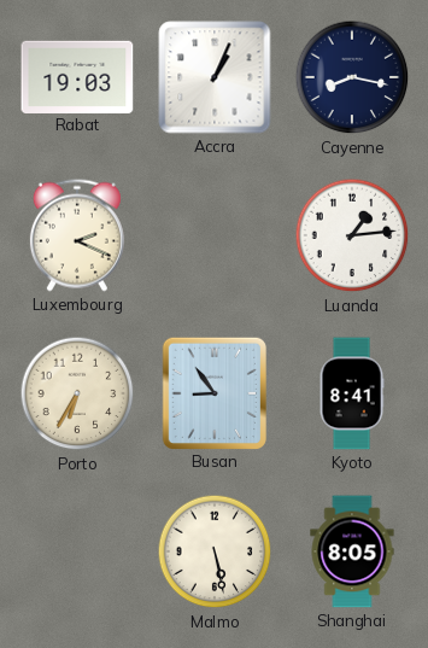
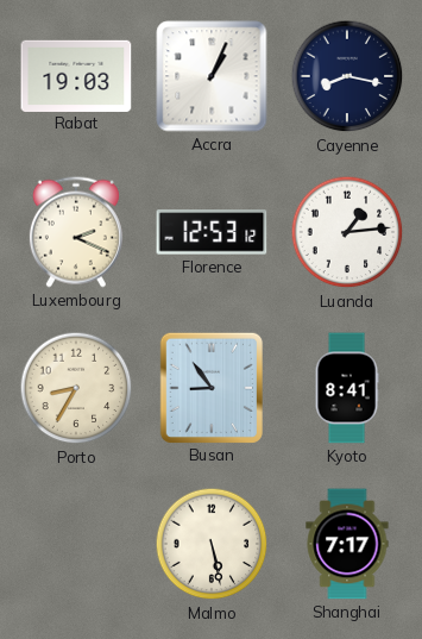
Florence: none -> 12:53
Porto: 6:35 -> 8:35
Shanghai: 8:05 -> 7:17
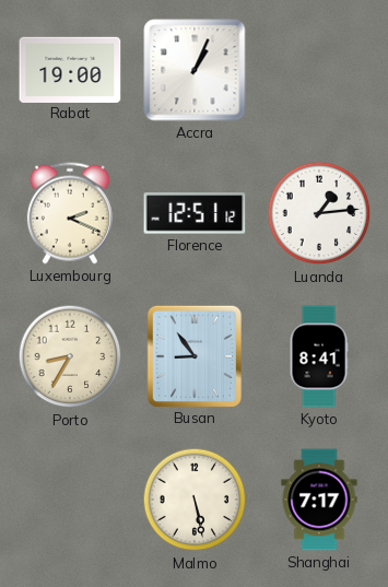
Rabat: 19:03 -> 19:00
Cayenne: 8:17 -> none
Florence: 12:53 -> 12:51
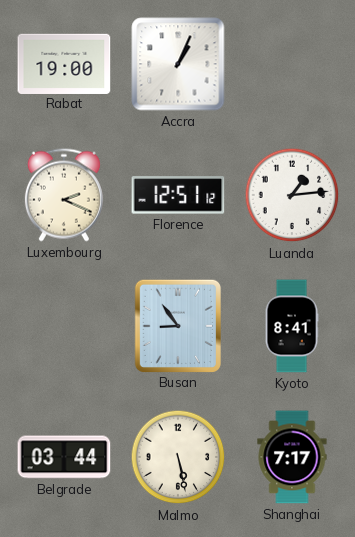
Porto: 8:35 -> none
Belgrade: none -> 03:44
